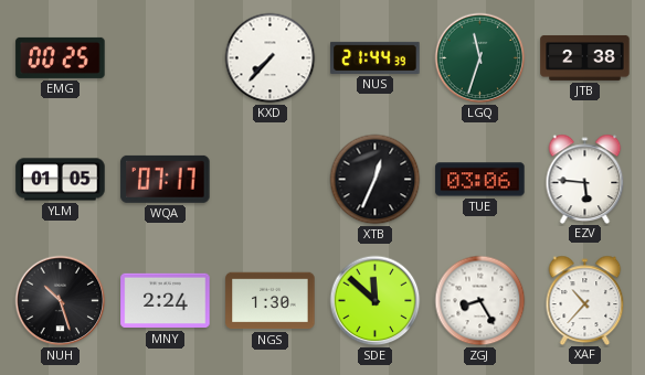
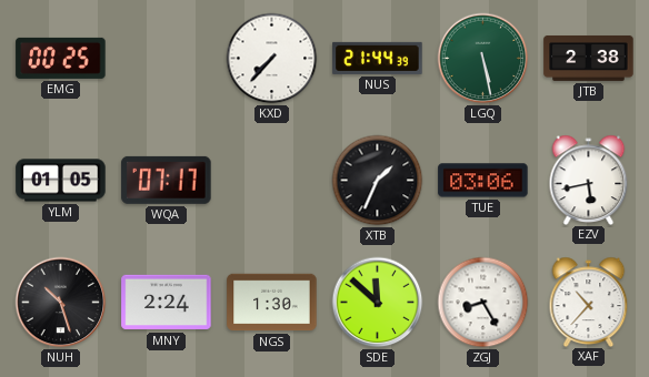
LGQ: 11:33 -> 5:28
XTB: 12:34 -> 1:34
EZV: 5:46 -> 5:43
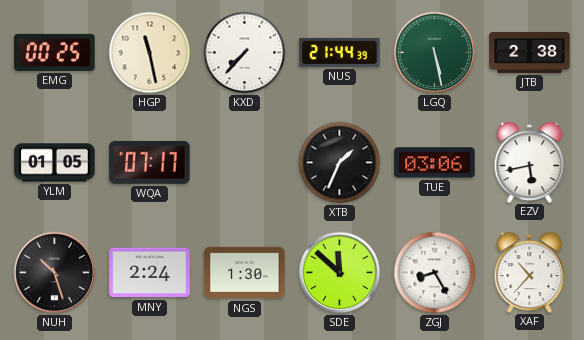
HGP: none -> 11:28
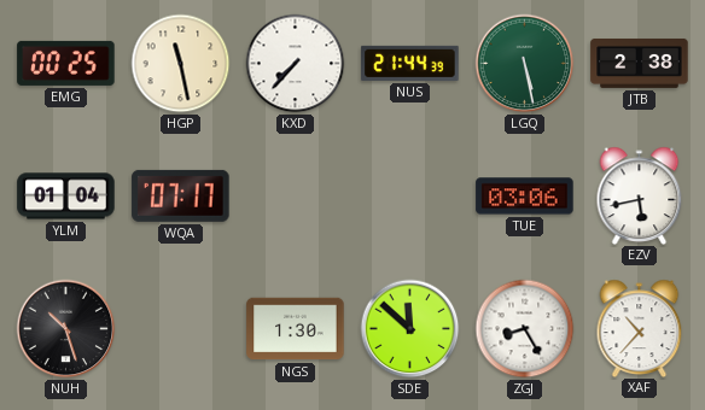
YLM: 01:05 -> 01:04
XTB: 1:34 -> none
MNY: 2:24 -> none
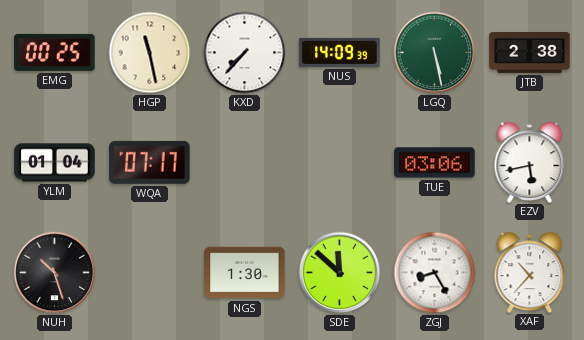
NUS: 21:44 -> 14:09
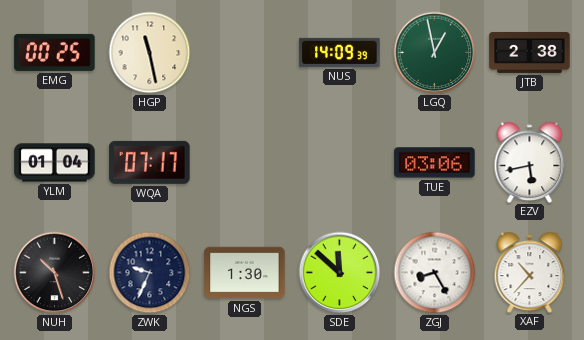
KXD: 7:37 -> none
LGQ: 5:28 -> 12:58
ZWK: none -> 9:34
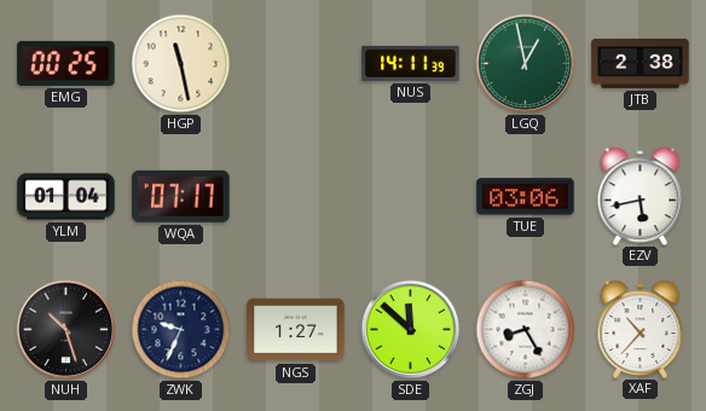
NUS: 14:09 -> 14:11
NGS: 1:30 -> 1:27
